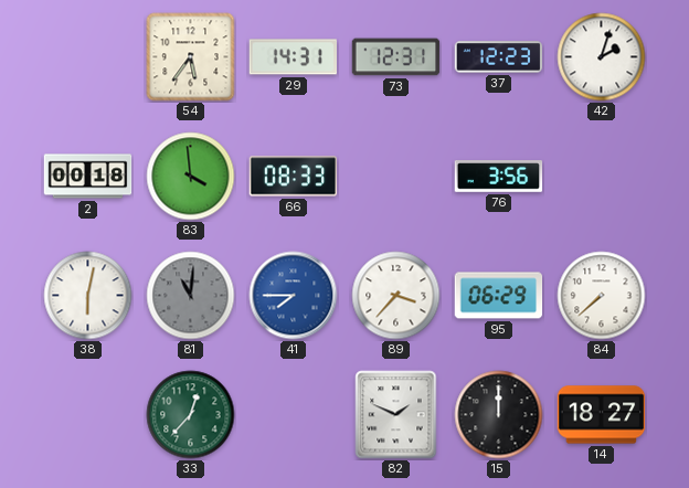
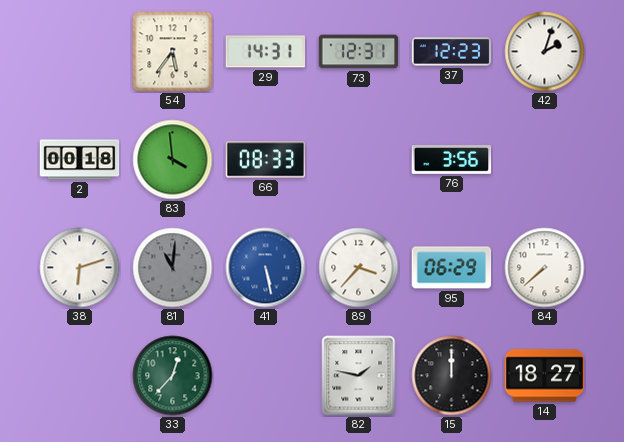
38: 6:02 -> 6:12
41: 7:45 -> 5:28
82: 1:49 -> 1:47
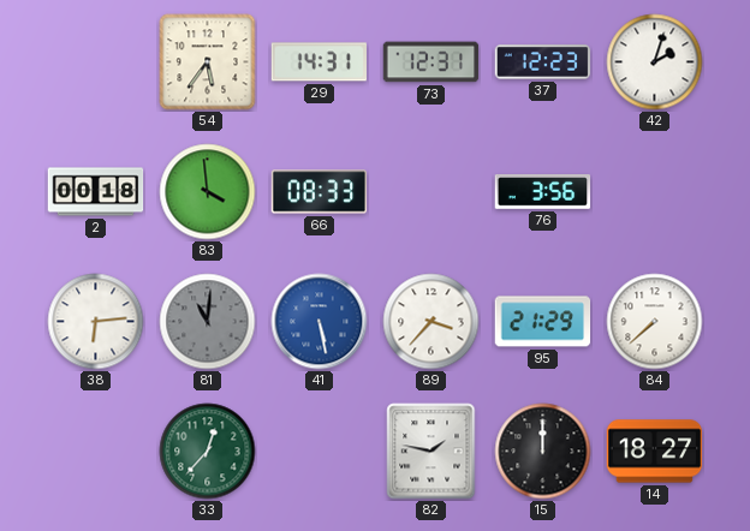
38: 6:12 -> 6:14
95: 06:29 -> 21:29
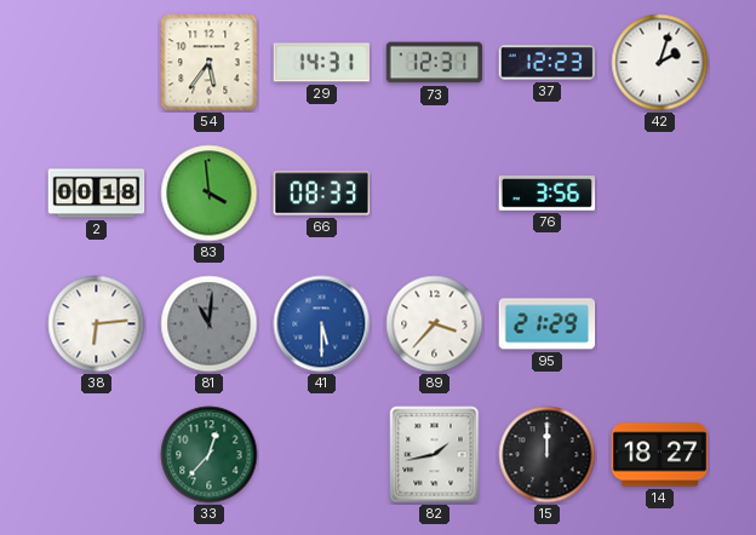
41: 5:28 -> 5:30
84: 7:38 -> none
82: 1:47 -> 1:43
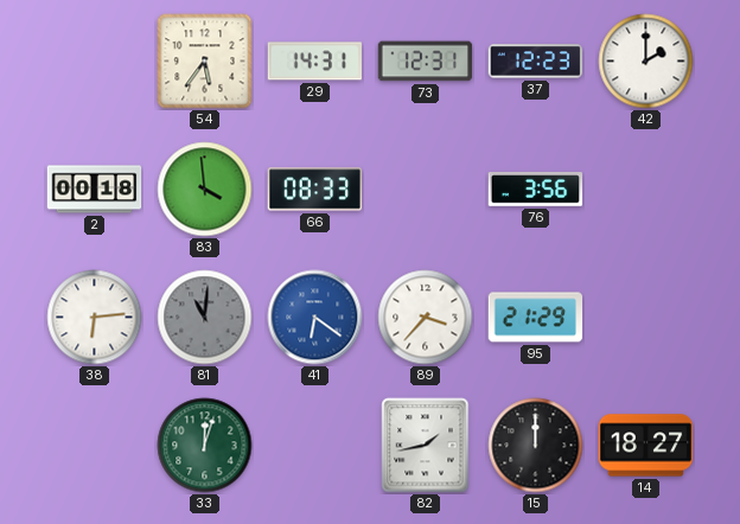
42: 2:03 -> 2:00
41: 5:30 -> 6:21
33: 12:37 -> 12:03
